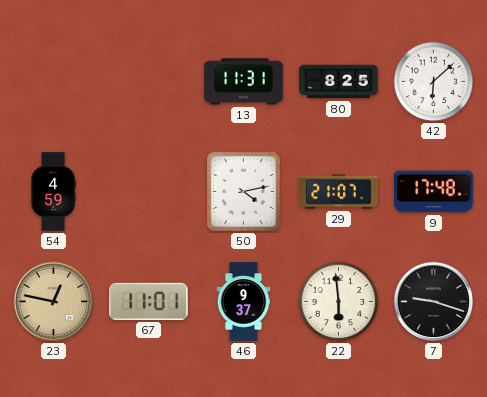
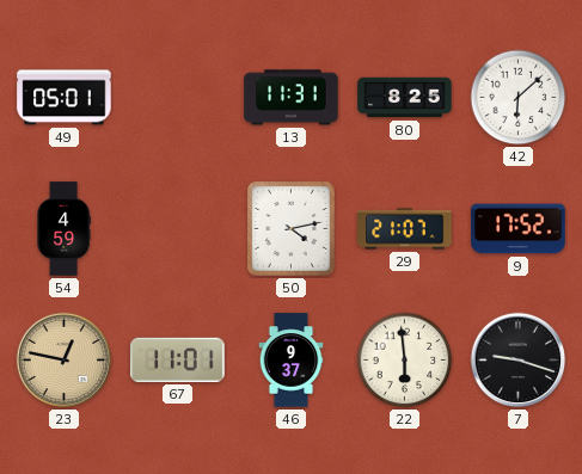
49: none -> 05:01
9: 17:48 -> 17:52
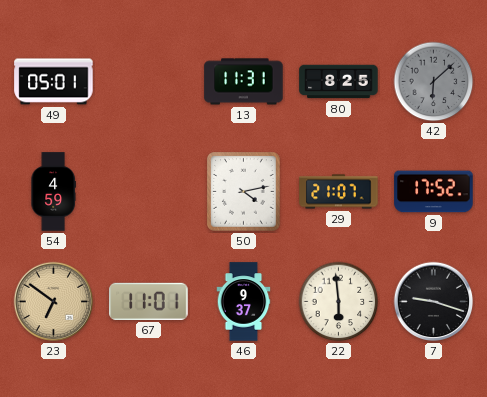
42 dial: white -> grey
23: 12:47 -> 6:51
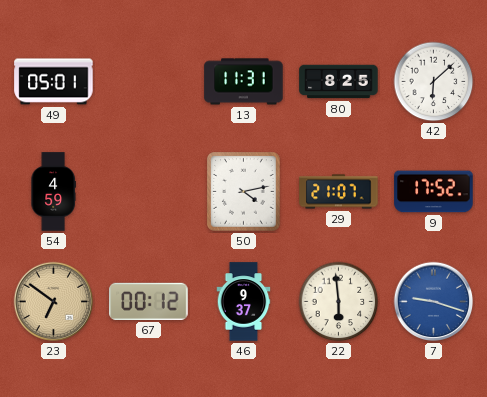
42 dial: grey -> white
67: 11:01 -> 00:12
7 dial: black -> blue
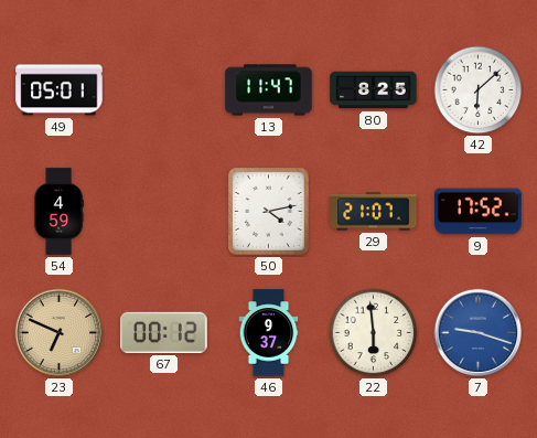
13: 11:31 -> 11:47
23: 6:51 -> 6:49
